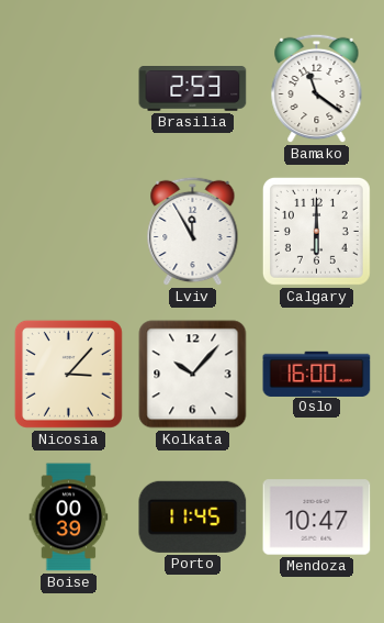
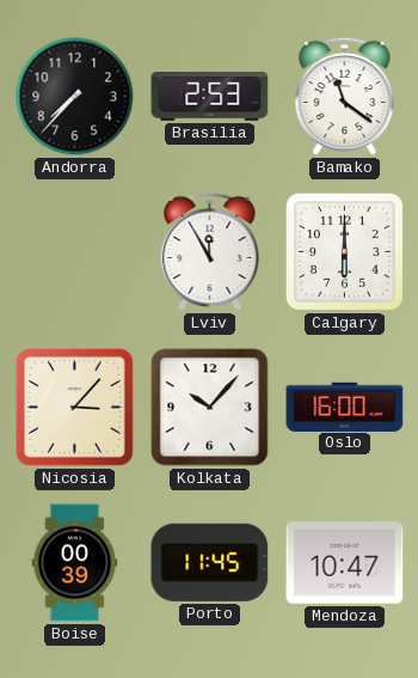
Andorra: none -> 7:37
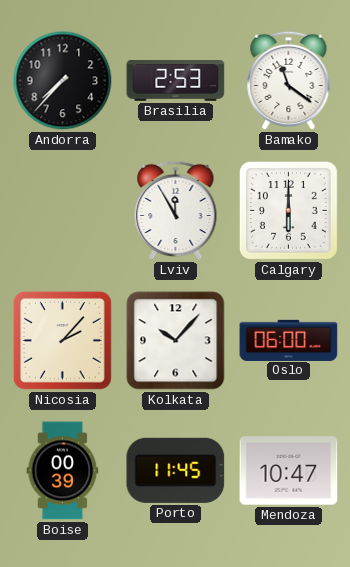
Nicosia: 3:07 -> 2:07
Oslo: 16:00 -> 06:00
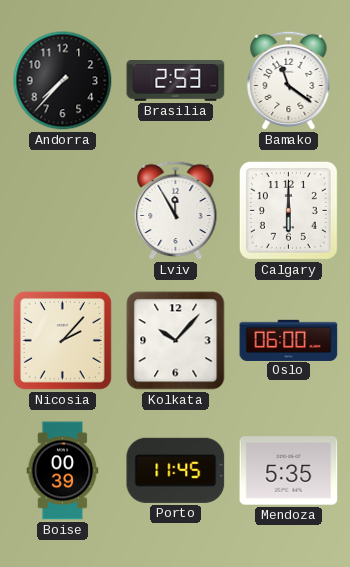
Mendoza: 10:47 -> 5:35
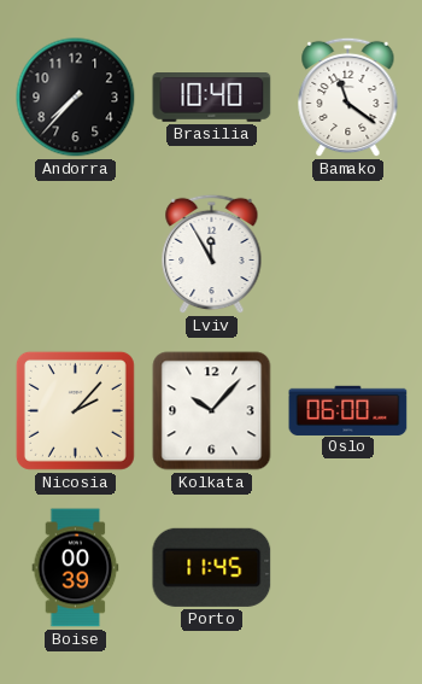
Brasilia: 2:53 -> 10:40
Calgary: 6:00 -> none
Mendoza: 5:35 -> none
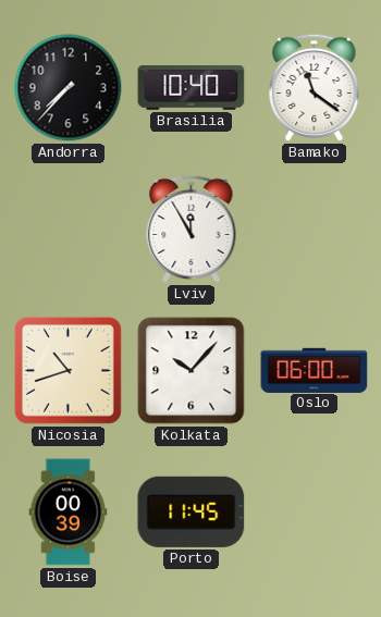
Nicosia: 2:07 -> 10:42
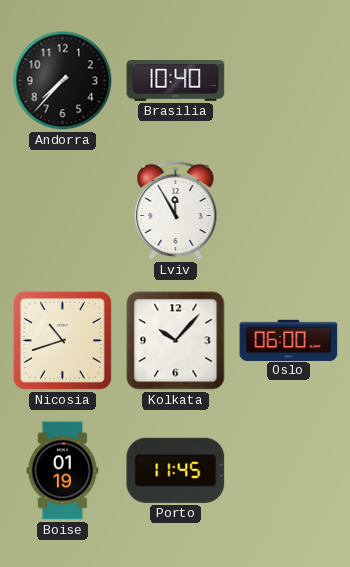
Bamako: 11:21 -> none
Boise: 00:39 -> 01:19
